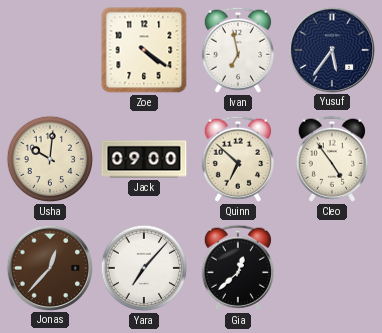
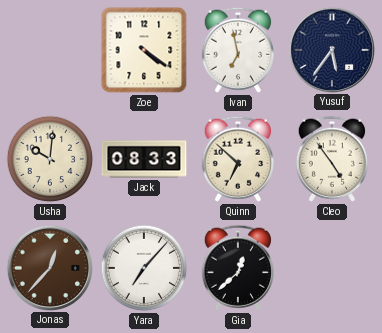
Jack: 09:00 -> 08:33
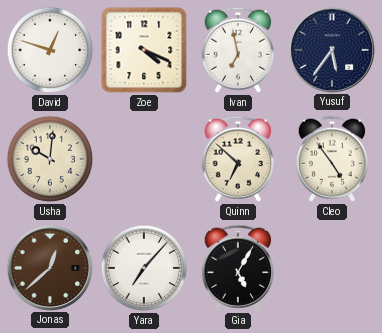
David: none -> 12:48
Zoe: 4:21 -> 4:19
Jack: 08:33 -> none
Jonas: 12:37 -> 12:38
Gia: 12:38 -> 5:05
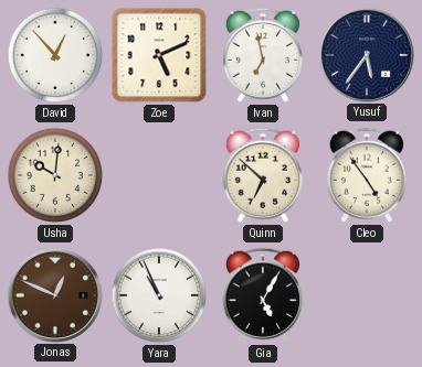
David: 12:48 -> 12:53
Zoe: 4:19 -> 5:11
Jonas: 12:38 -> 12:49
Yara: 7:07 -> 10:56
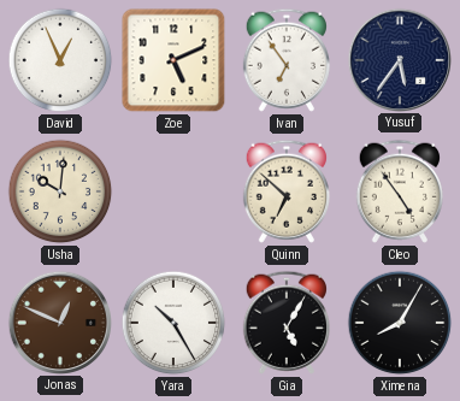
David: 12:53 -> 12:56
Ivan: 6:58 -> 6:54
Yara: 10:56 -> 10:25
Ximena: none -> 8:05
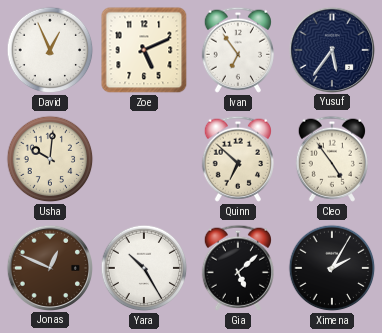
Gia: 5:05 -> 5:08
Ximena: 8:05 -> 2:05
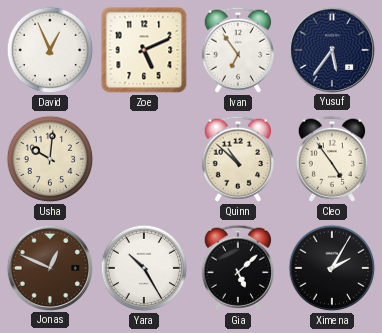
Quinn: 6:52 -> 10:52
